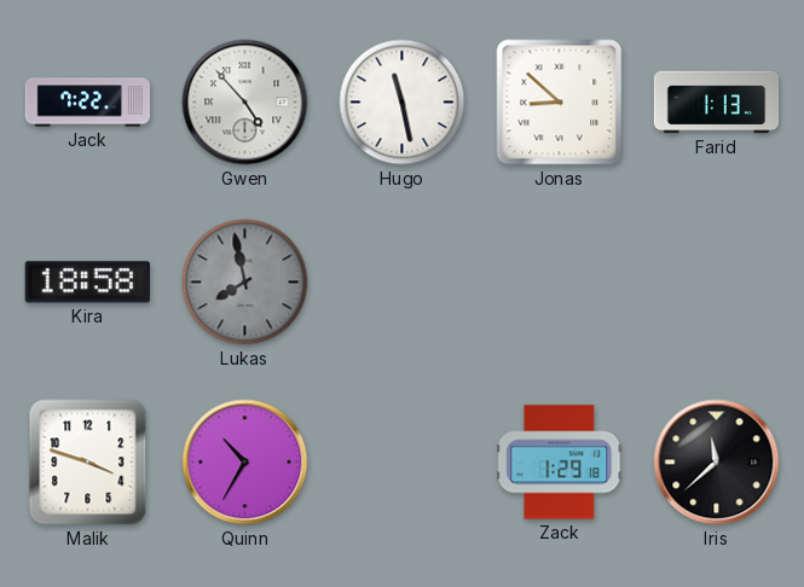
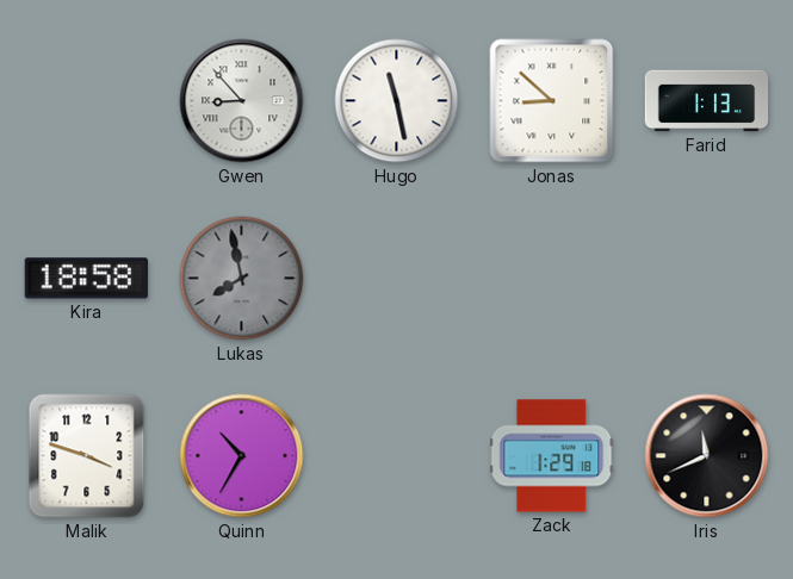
Jack: 7:22 -> none
Gwen: 4:53 -> 8:53
Iris: 11:38 -> 11:41
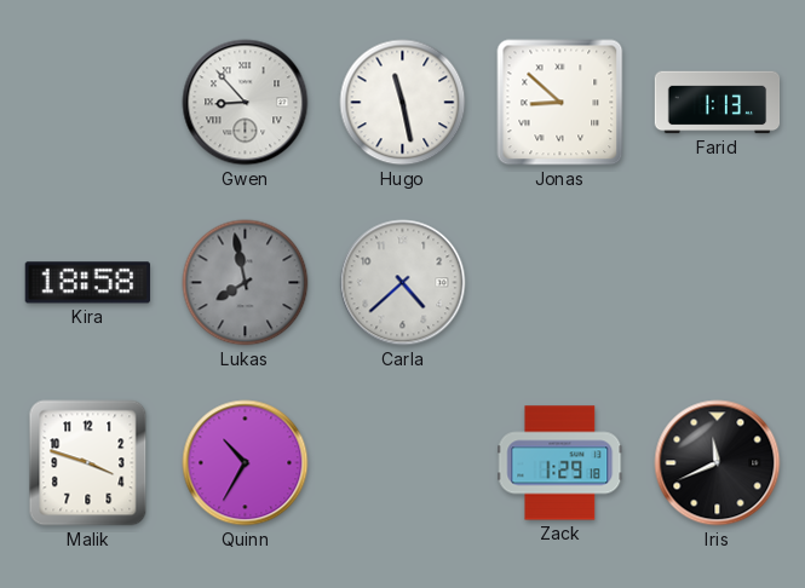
Carla: none -> 4:38
